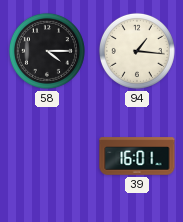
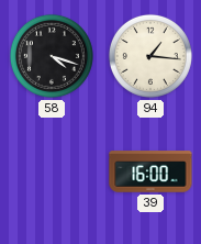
58: 4:15 -> 4:18
39: 16:01 -> 16:00
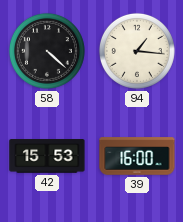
58: 4:18 -> 4:22
42: none -> 15:53
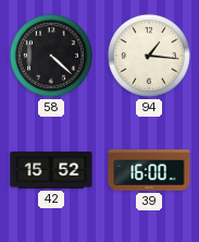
42: 15:53 -> 15:52
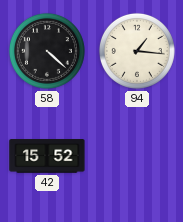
39: 16:00 -> none
